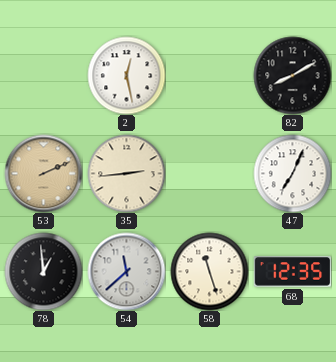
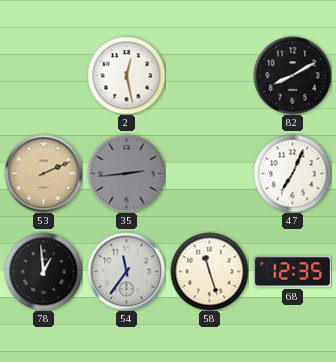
35 dial: cream -> grey
54: 11:38 -> 11:36
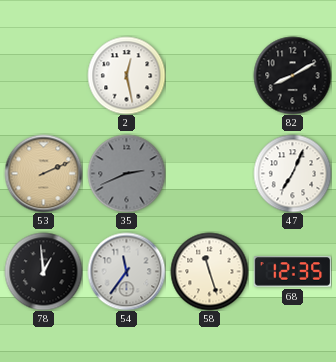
35: 2:44 -> 2:41
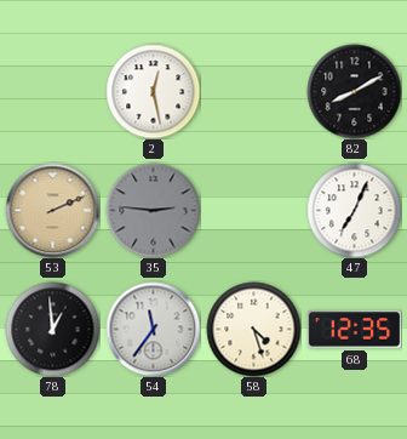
35: 2:41 -> 2:46
58: 11:27 -> 4:27
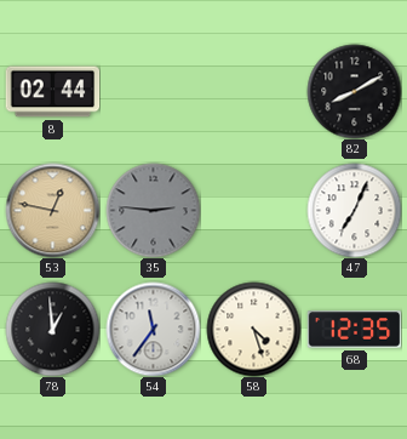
8: none -> 02:44
2: 12:28 -> none
53: 2:11 -> 12:47
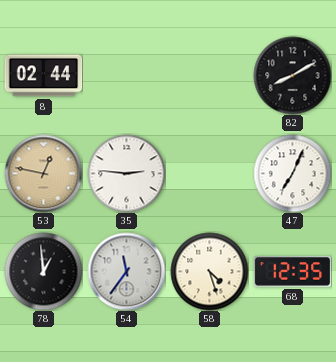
35 dial: grey -> white
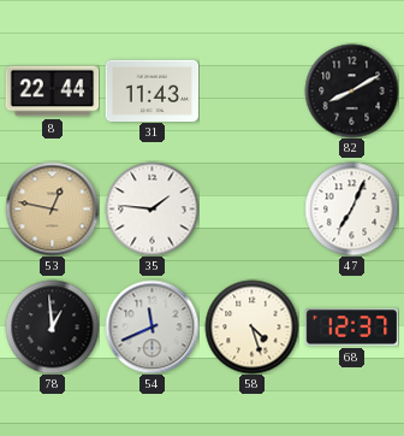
8: 02:44 -> 22:44
31: none -> 11:43
35: 2:46 -> 1:46
54: 11:36 -> 11:41
68: 12:35 -> 12:37
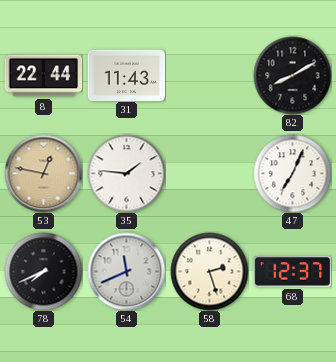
78: 12:59 -> 7:41
58: 4:27 -> 2:27
